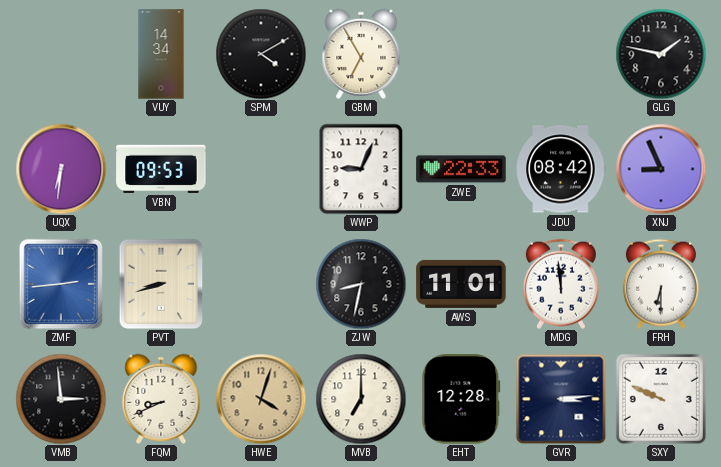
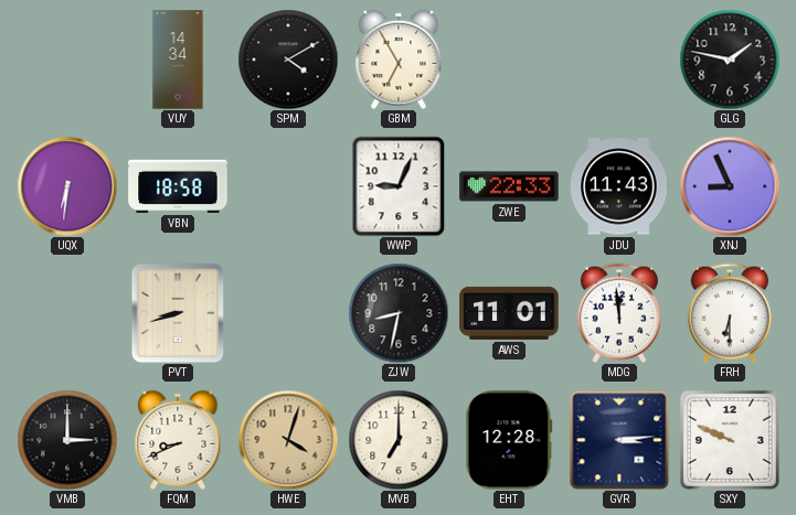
VBN: 09:53 -> 18:58
JDU: 08:42 -> 11:43
ZMF: 2:44 -> none
VMB: 2:59 -> 3:00
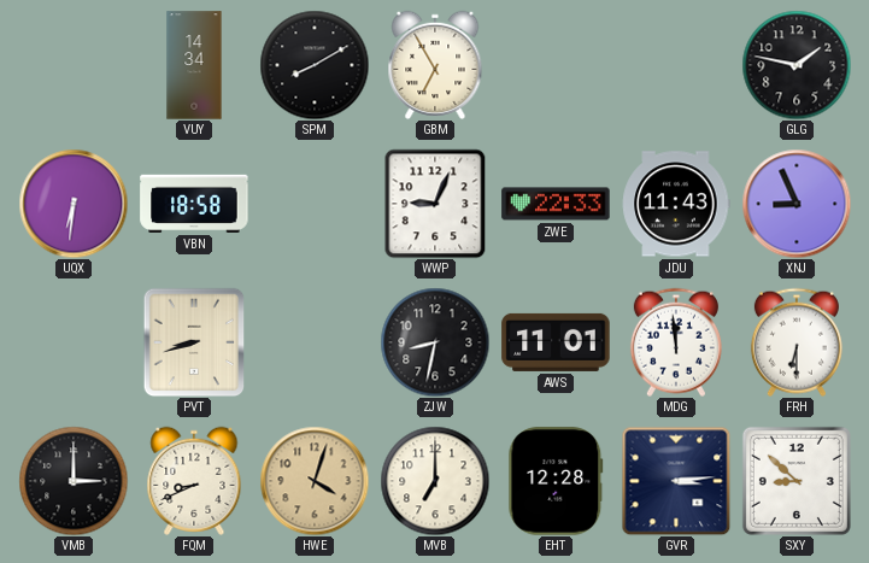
SPM: 4:10 -> 8:10
SXY: 9:49 -> 8:52
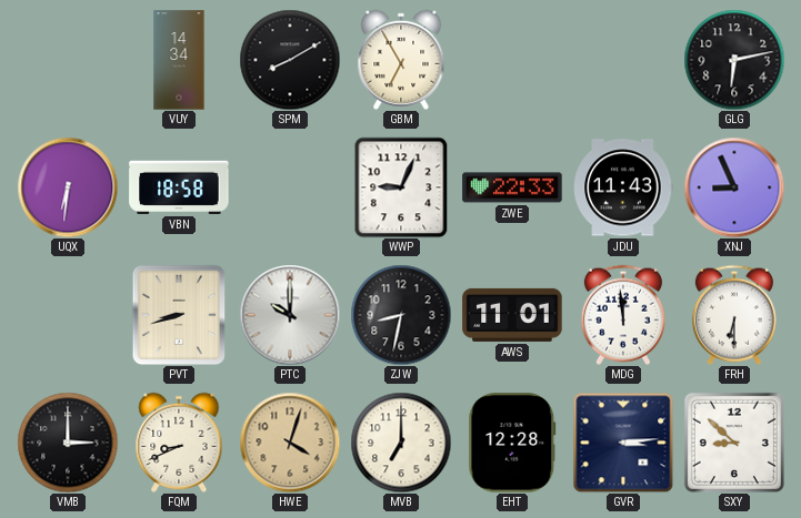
GLG: 1:47 -> 6:13
PTC: none -> 10:00
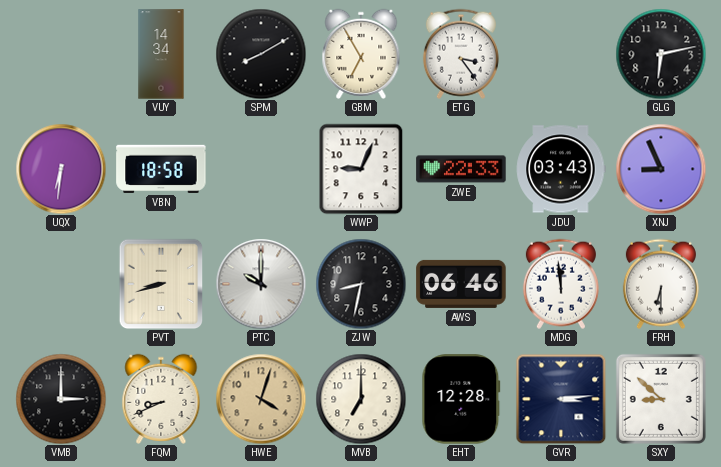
ETG: none -> 3:24
JDU: 11:43 -> 03:43
AWS: 11:01 -> 06:46
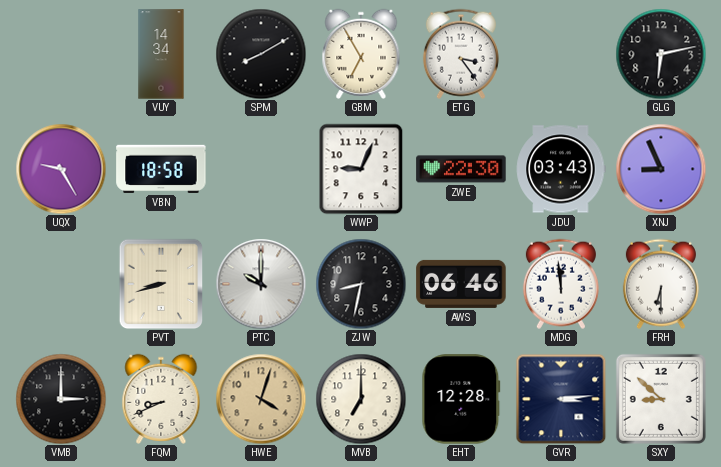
UQX: 6:31 -> 9:25
ZWE: 22:33 -> 22:30
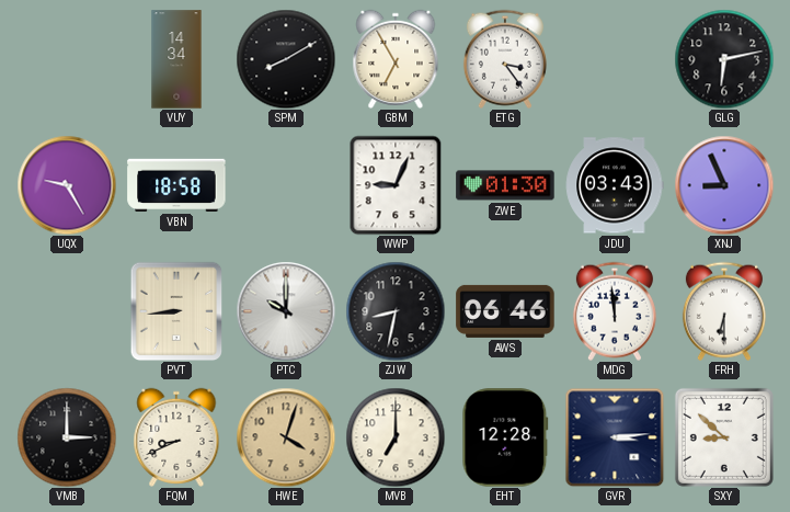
ZWE: 22:30 -> 01:30
PVT: 8:42 -> 8:44
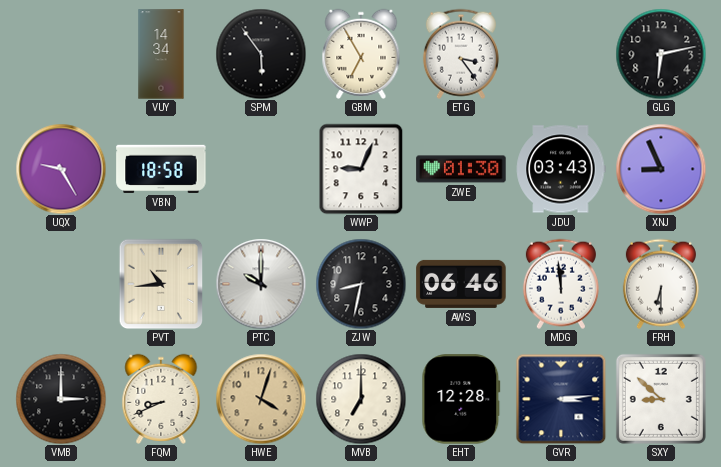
SPM: 8:10 -> 5:54
PVT: 8:44 -> 10:44
